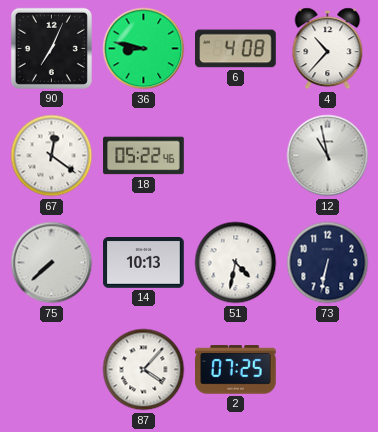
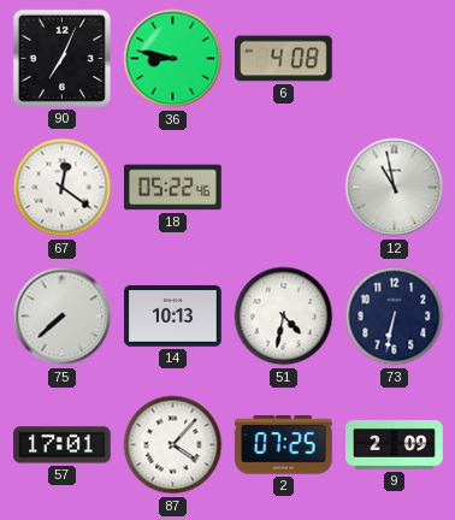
4: 10:37 -> none
57: none -> 17:01
9: none -> 2:09
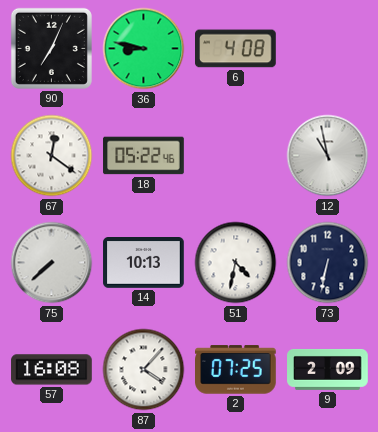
57: 17:01 -> 16:08
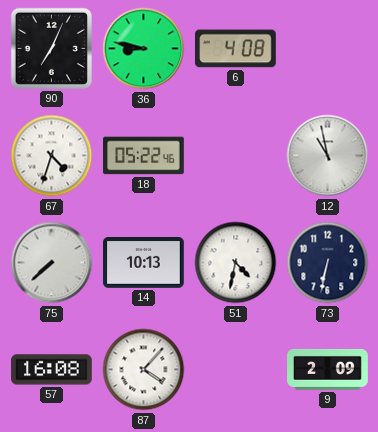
67: 12:21 -> 4:33
2: 07:25 -> none
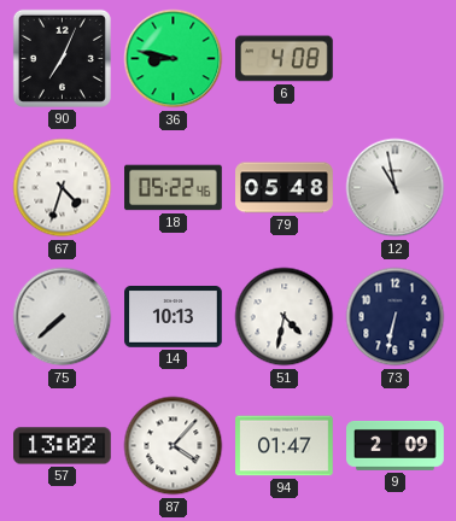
79: none -> 05:48
57: 16:08 -> 13:02
94: none -> 01:47
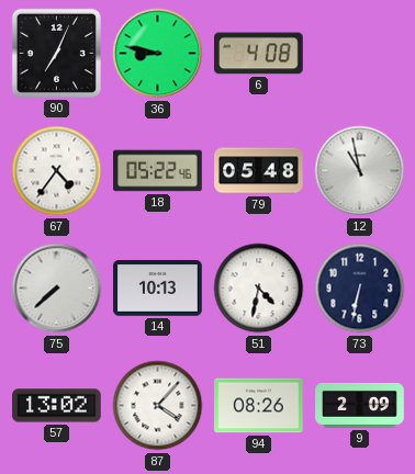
67: 4:33 -> 4:36
94: 01:47 -> 08:26
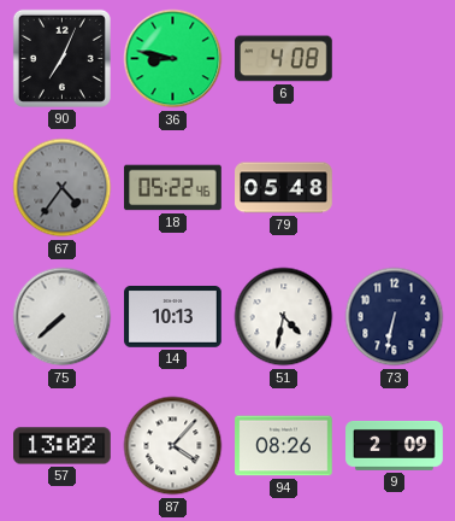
67 dial: white -> grey
12: 10:58 -> none
